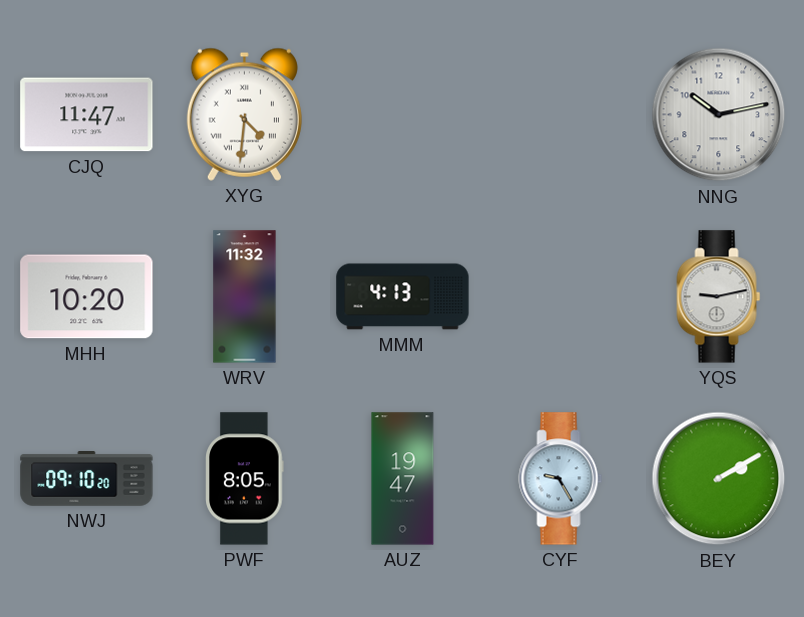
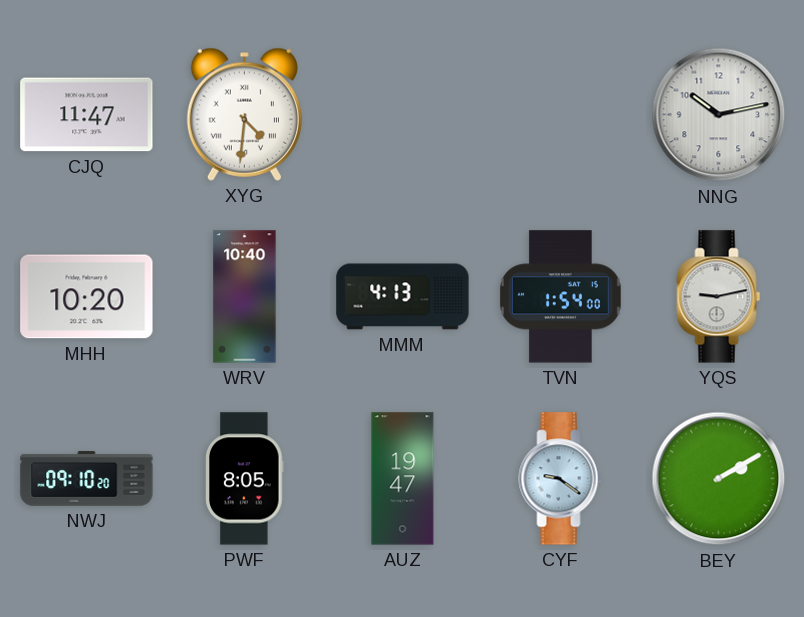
WRV: 11:32 -> 10:40
TVN: none -> 1:54
CYF: 9:25 -> 9:21
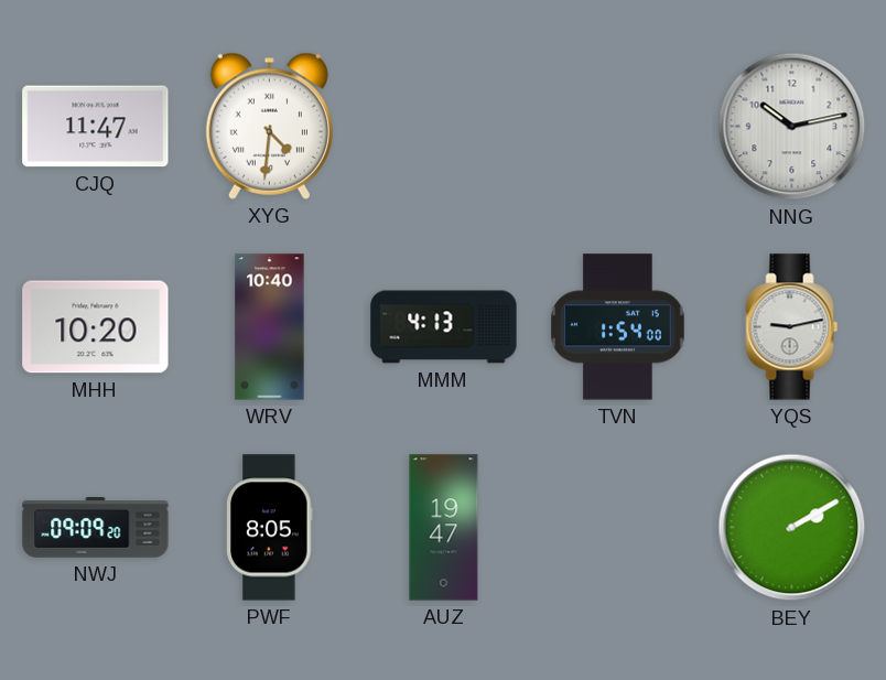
NWJ: 09:10 -> 09:09
CYF: 9:21 -> none
